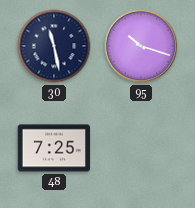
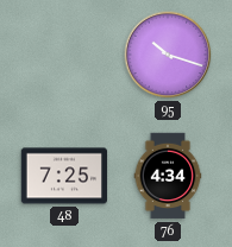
30: 11:28 -> none
76: none -> 4:34
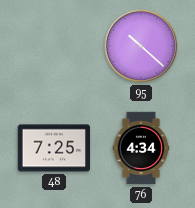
95: 10:18 -> 10:22
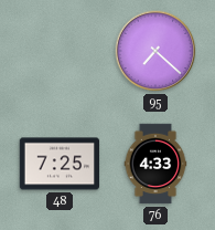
95: 10:22 -> 7:22
76: 4:34 -> 4:33
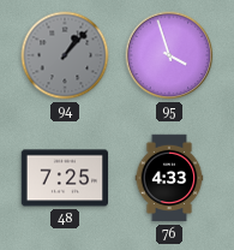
94: none -> 1:07
95: 7:22 -> 3:57
